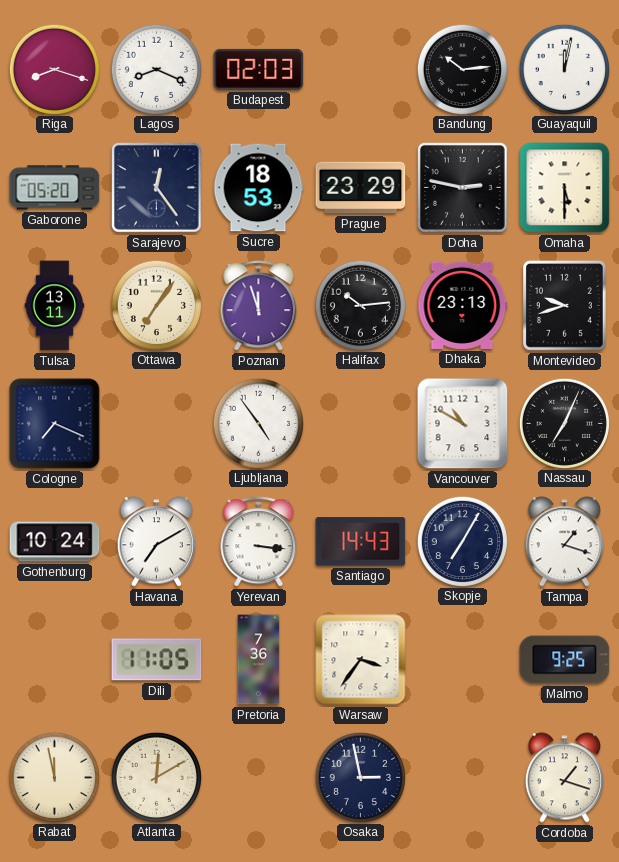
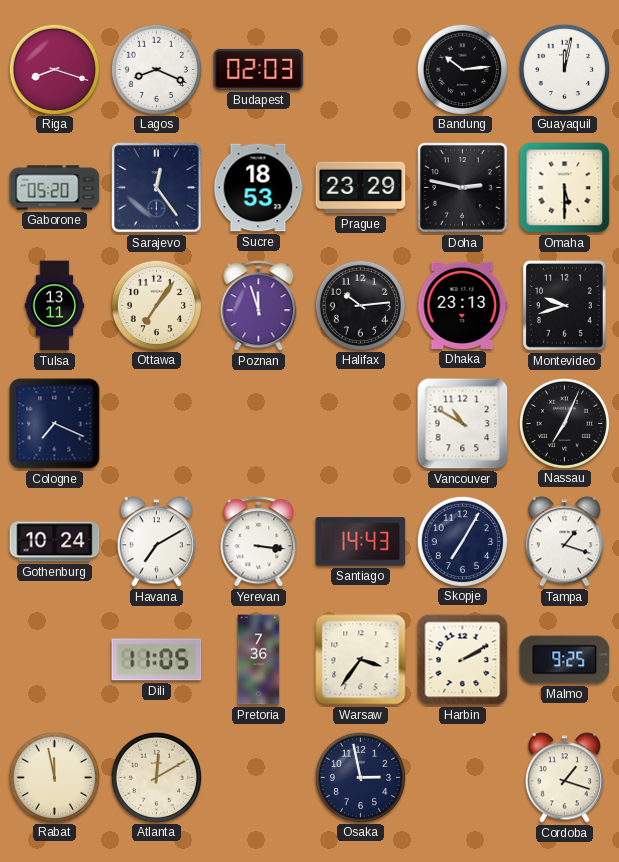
Ljubljana: 4:54 -> none
Harbin: none -> 2:10
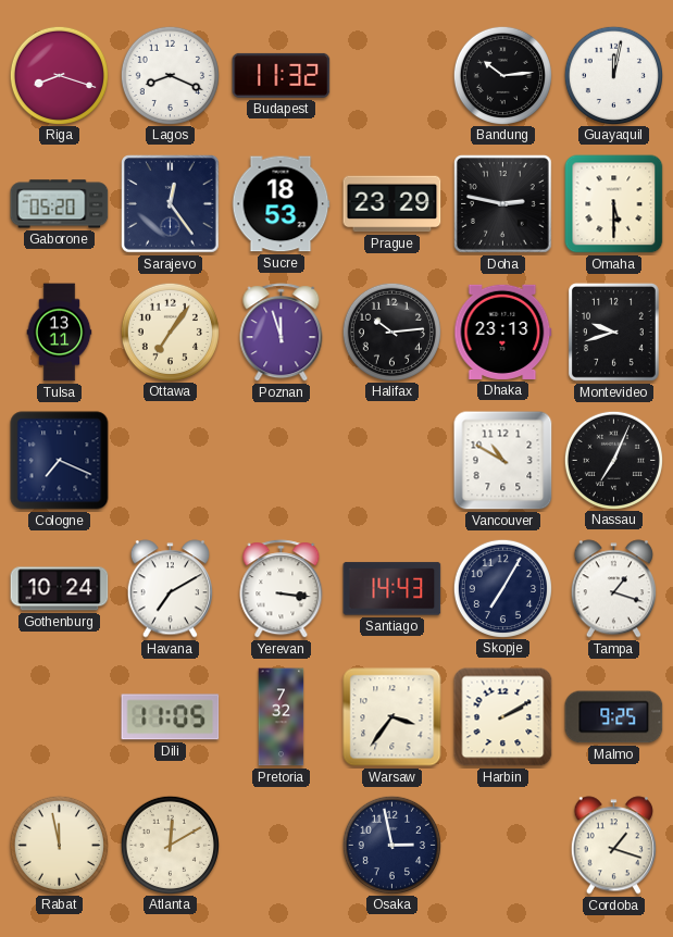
Budapest: 02:03 -> 11:32
Pretoria: 7:36 -> 7:32
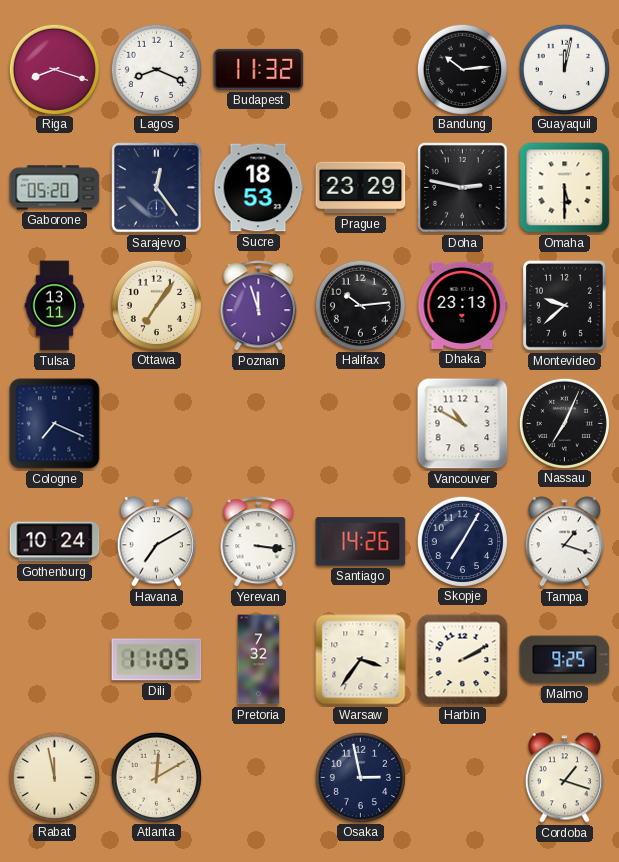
Montevideo: 9:42 -> 9:38
Santiago: 14:43 -> 14:26
